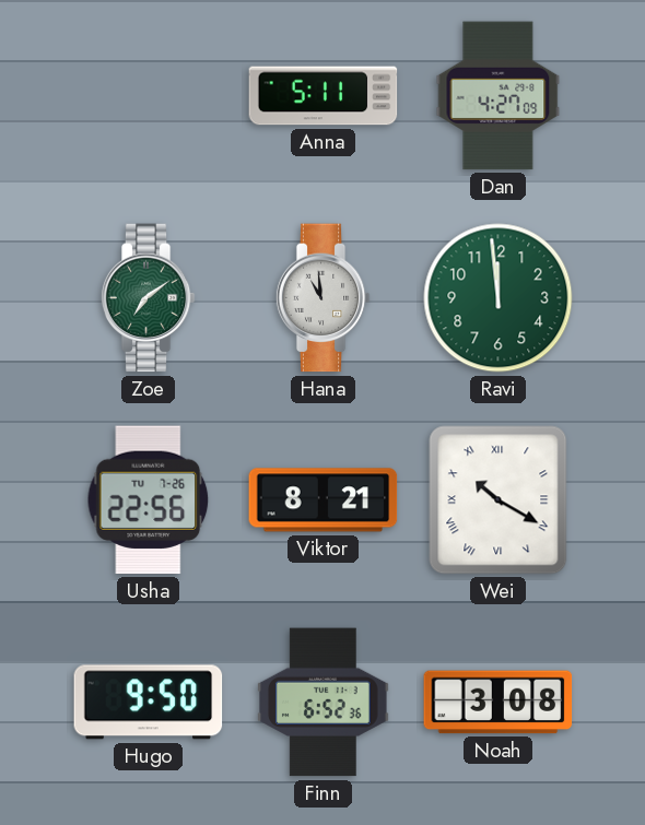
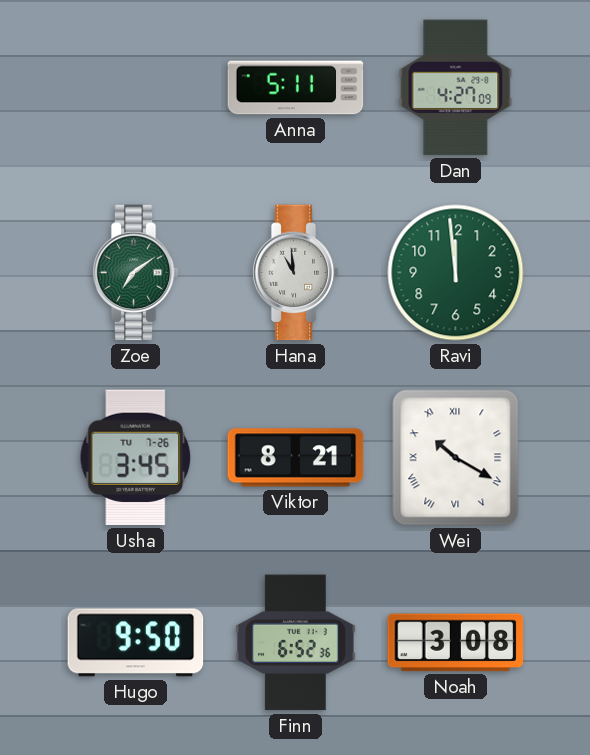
Usha: 22:56 -> 3:45
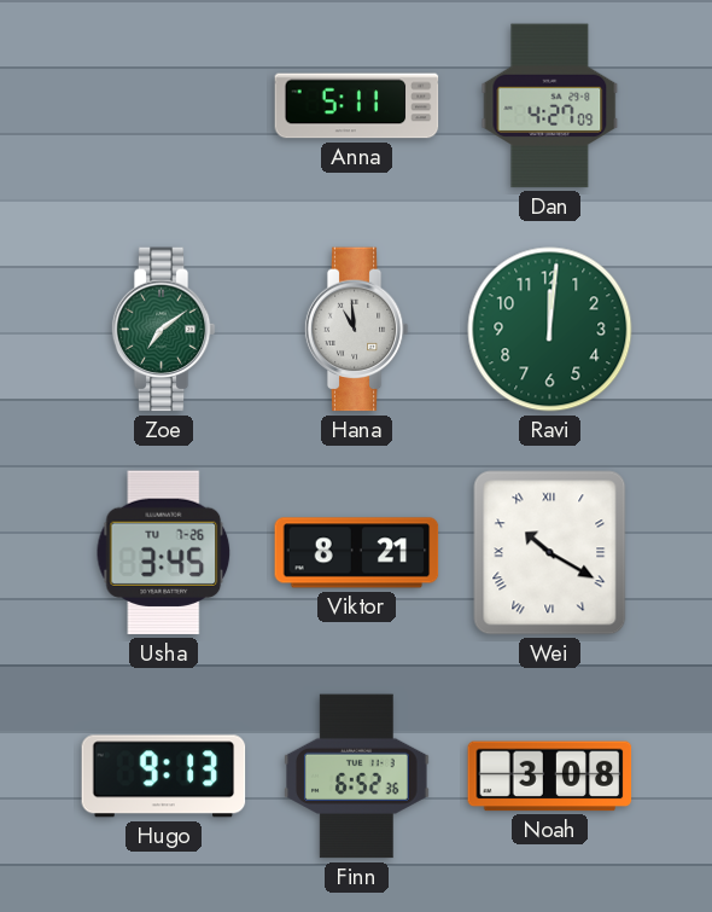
Ravi: 11:59 -> 12:01
Hugo: 9:50 -> 9:13
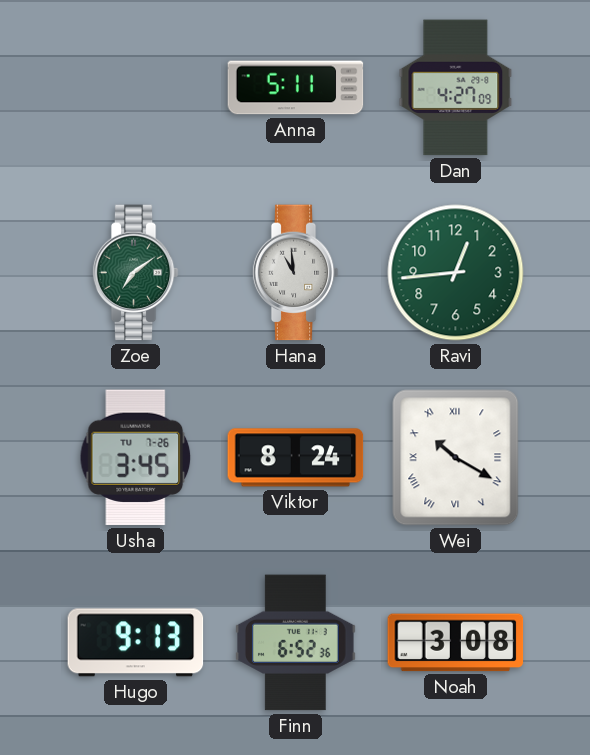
Ravi: 12:01 -> 12:44
Viktor: 8:21 -> 8:24
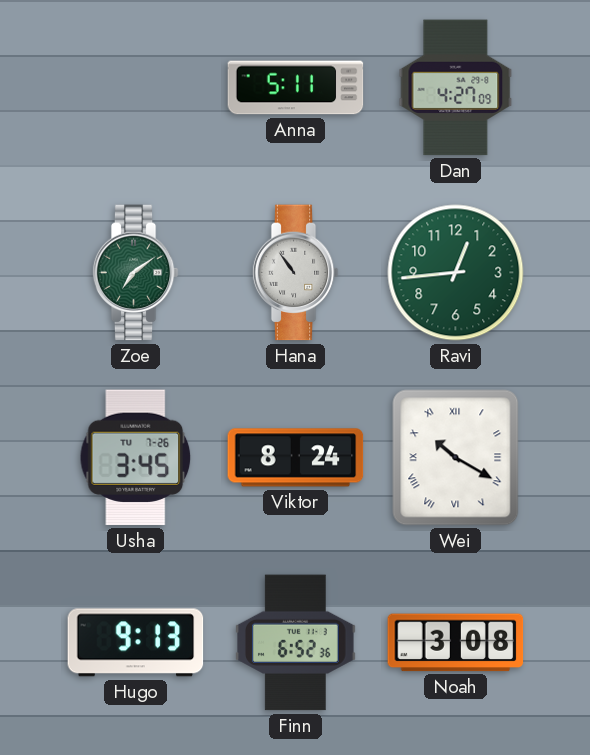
Hana: 10:59 -> 10:54
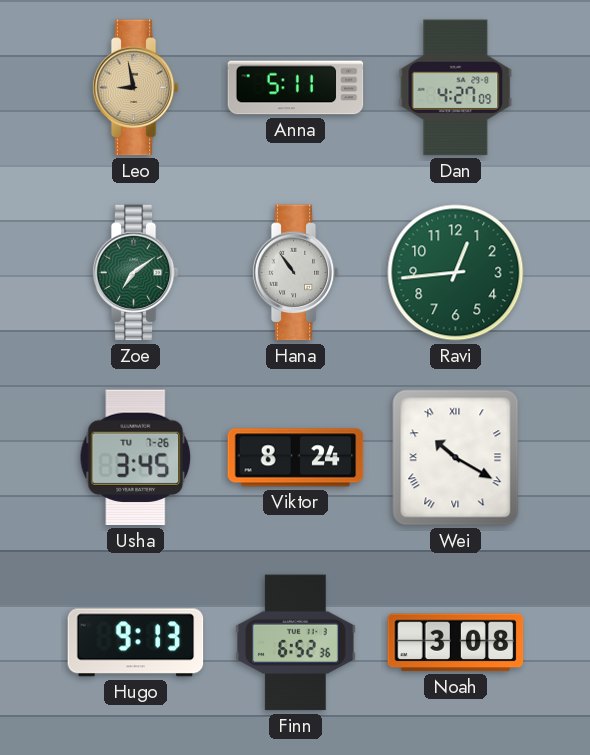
Leo: none -> 8:58
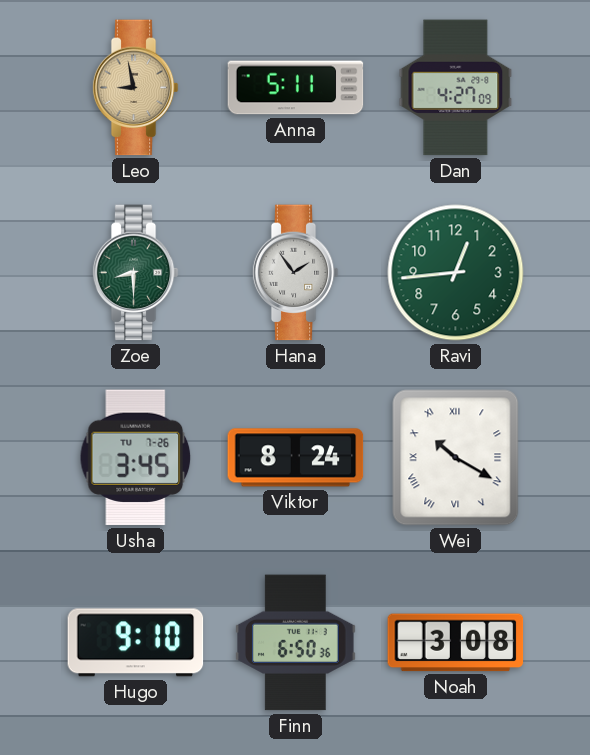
Zoe: 7:09 -> 8:30
Hana: 10:54 -> 1:54
Hugo: 9:13 -> 9:10
Finn: 6:52 -> 6:50
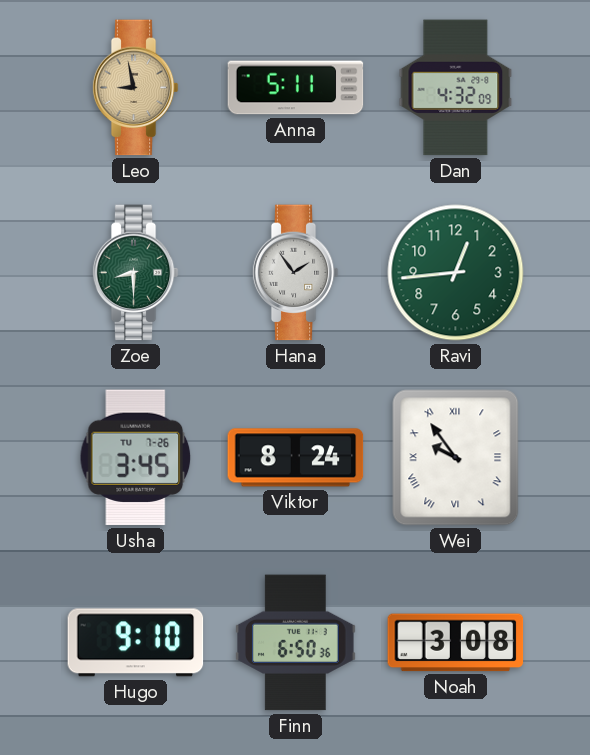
Dan: 4:27 -> 4:32
Wei: 10:20 -> 9:54
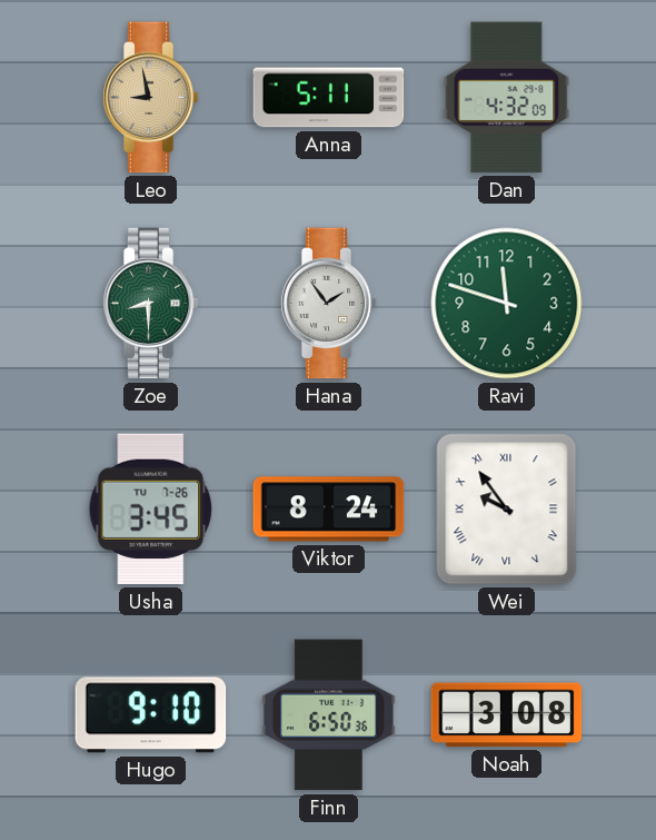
Ravi: 12:44 -> 11:48
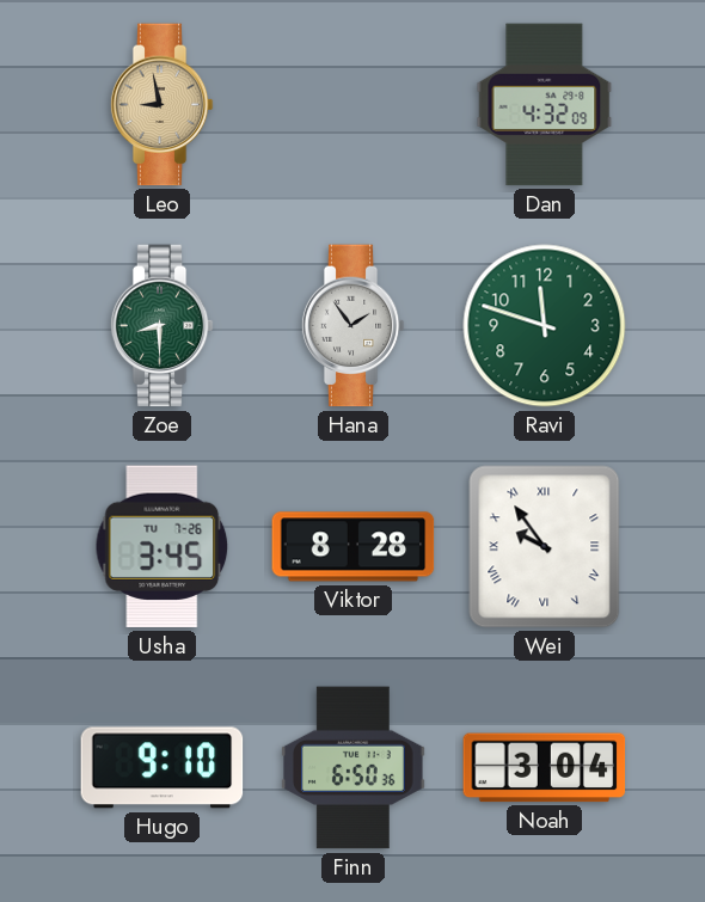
Anna: 5:11 -> none
Viktor: 8:24 -> 8:28
Noah: 3:08 -> 3:04
